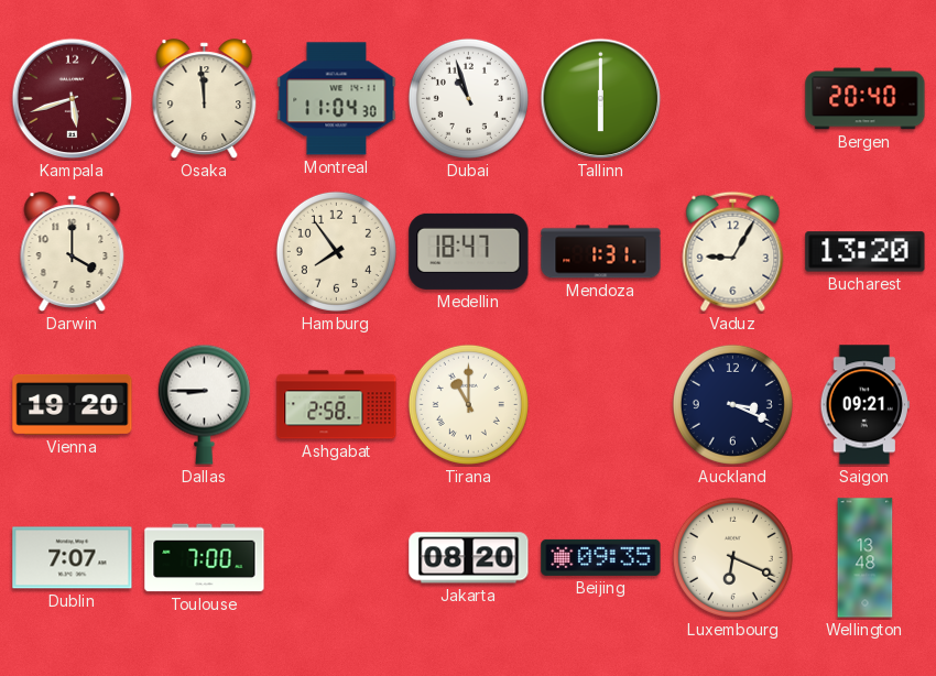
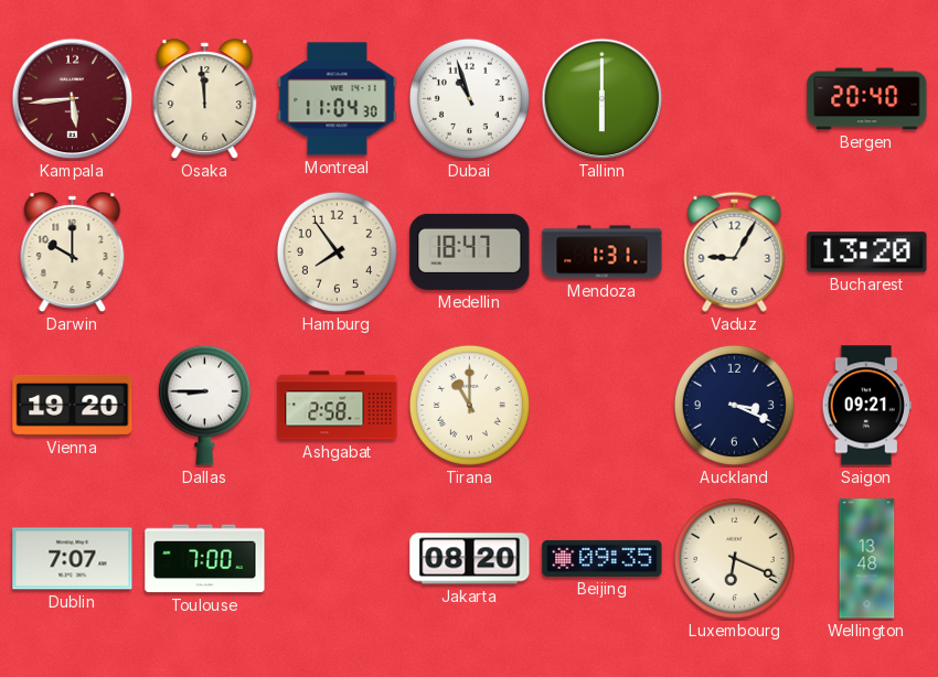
Kampala: 5:42 -> 5:44
Darwin: 4:00 -> 10:00
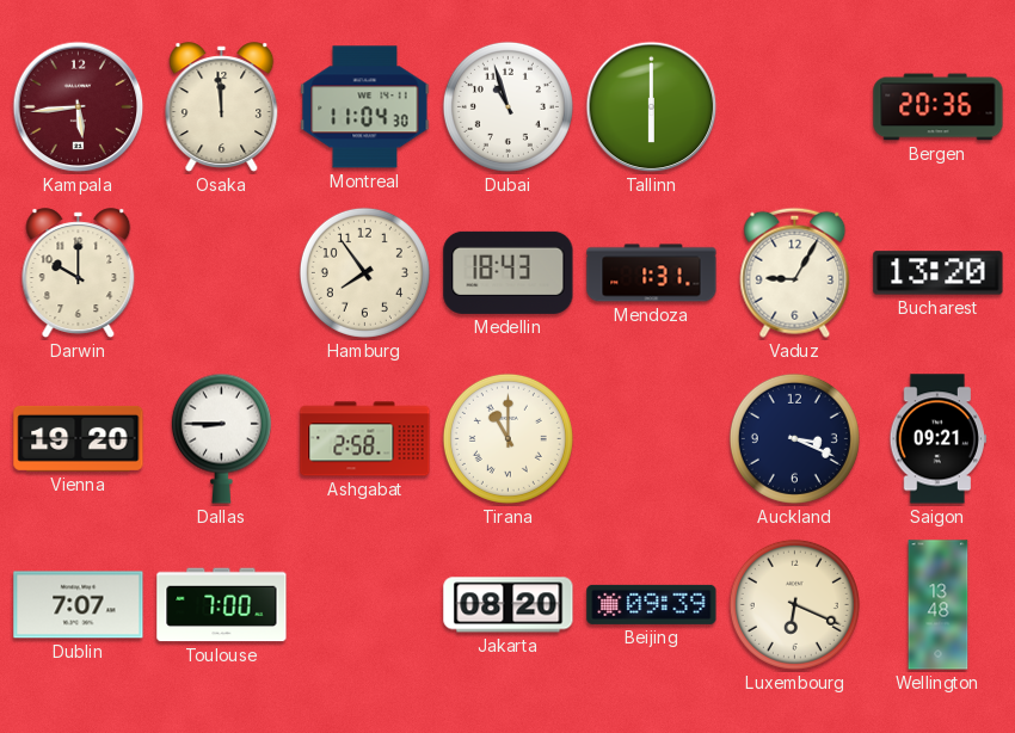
Bergen: 20:40 -> 20:36
Medellin: 18:47 -> 18:43
Beijing: 09:35 -> 09:39
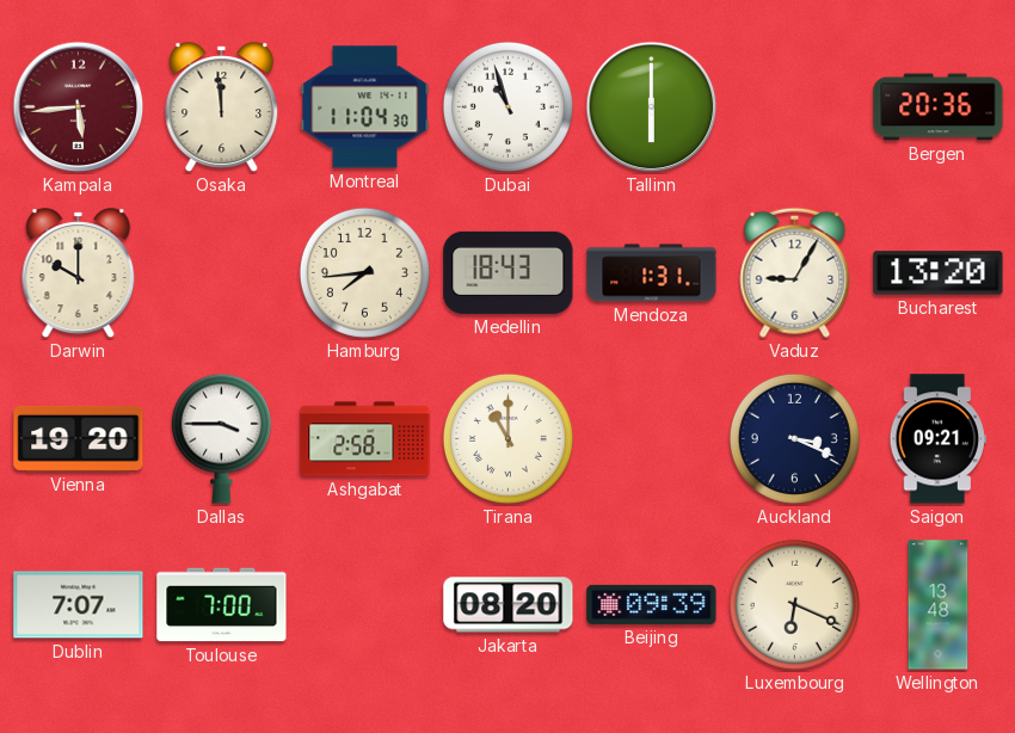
Hamburg: 7:54 -> 7:44
Dallas: 8:45 -> 3:45
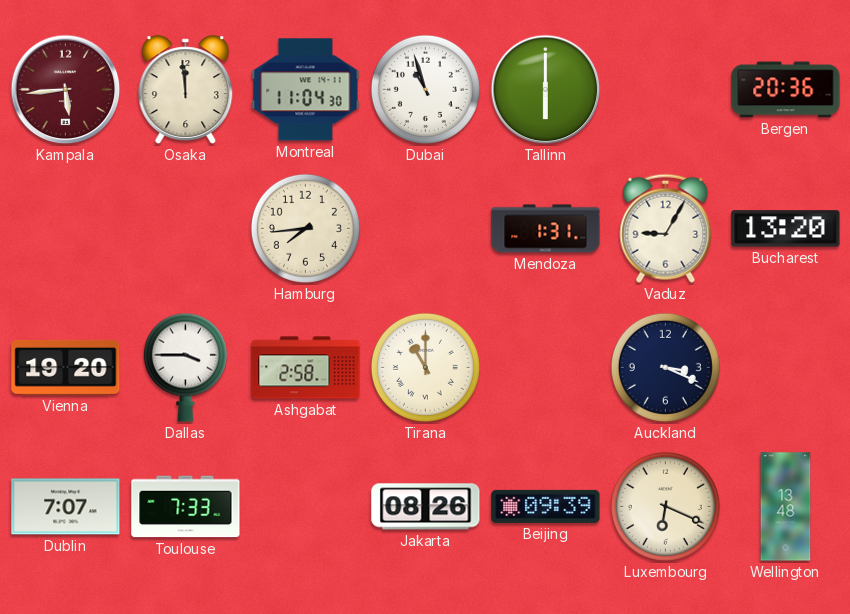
Darwin: 10:00 -> none
Medellin: 18:43 -> none
Saigon: 09:21 -> none
Toulouse: 7:00 -> 7:33
Jakarta: 08:20 -> 08:26
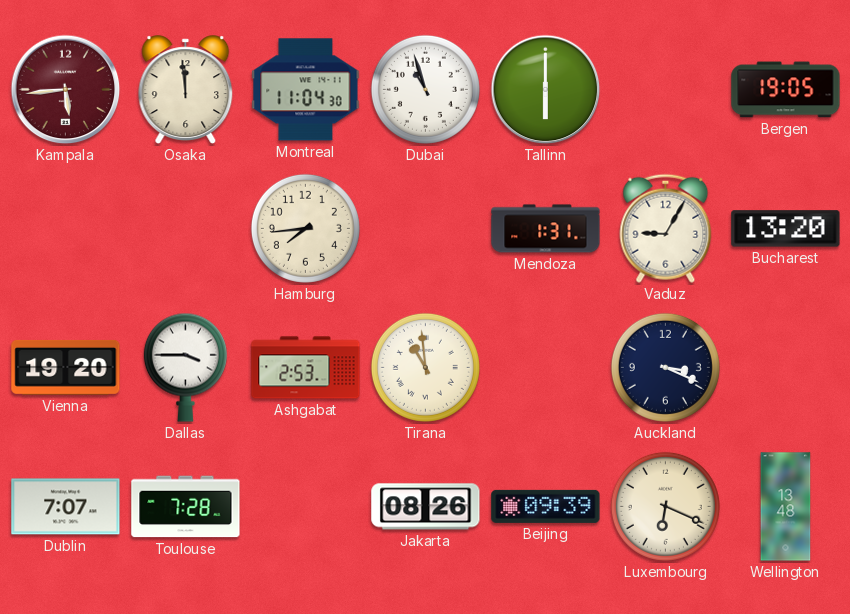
Bergen: 20:36 -> 19:05
Ashgabat: 2:58 -> 2:53
Tirana: 11:00 -> 10:59
Toulouse: 7:33 -> 7:28
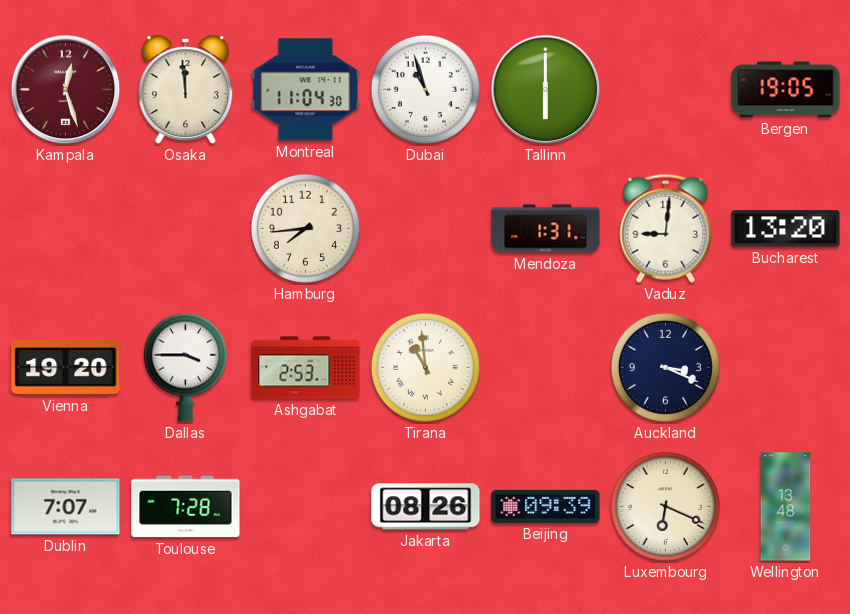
Kampala: 5:44 -> 12:27
Vaduz: 9:05 -> 9:01
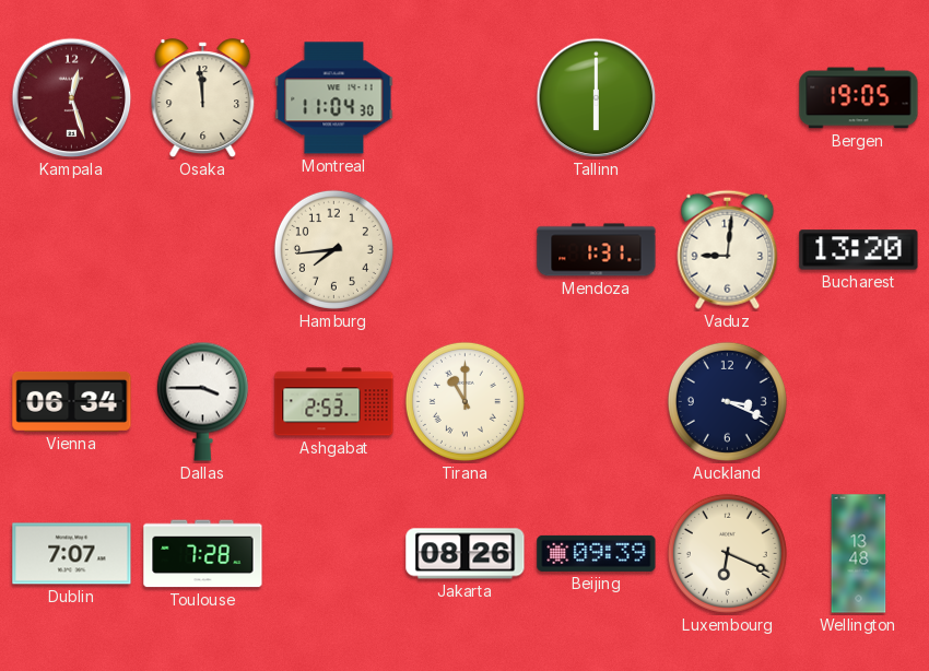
Dubai: 10:57 -> none
Vienna: 19:20 -> 06:34
Tirana: 10:59 -> 11:00
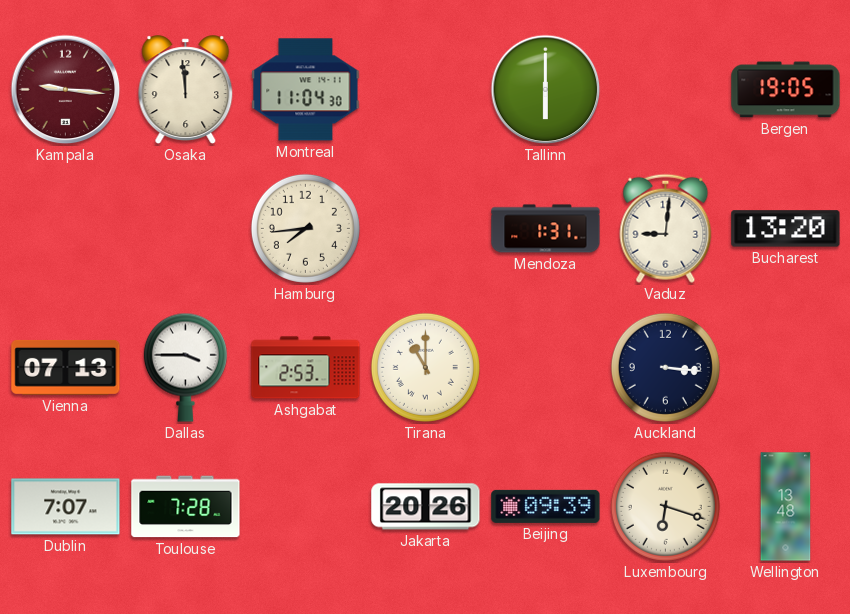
Kampala: 12:27 -> 9:16
Vienna: 06:34 -> 07:13
Auckland: 3:19 -> 3:16
Jakarta: 08:26 -> 20:26
Luxembourg: 6:19 -> 6:18
